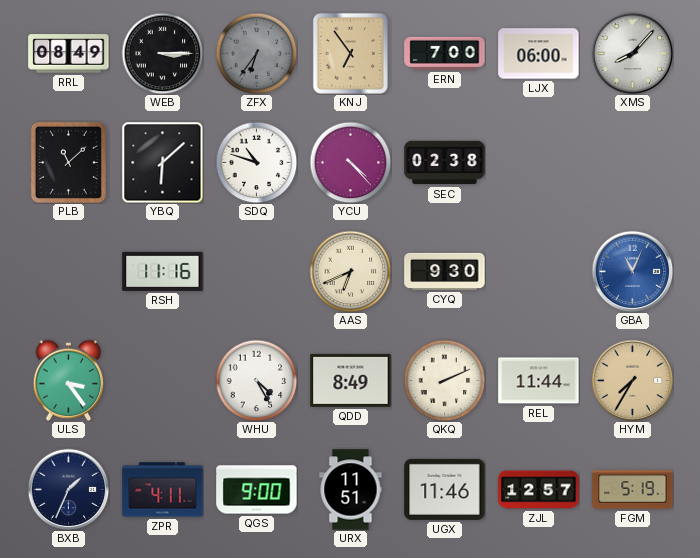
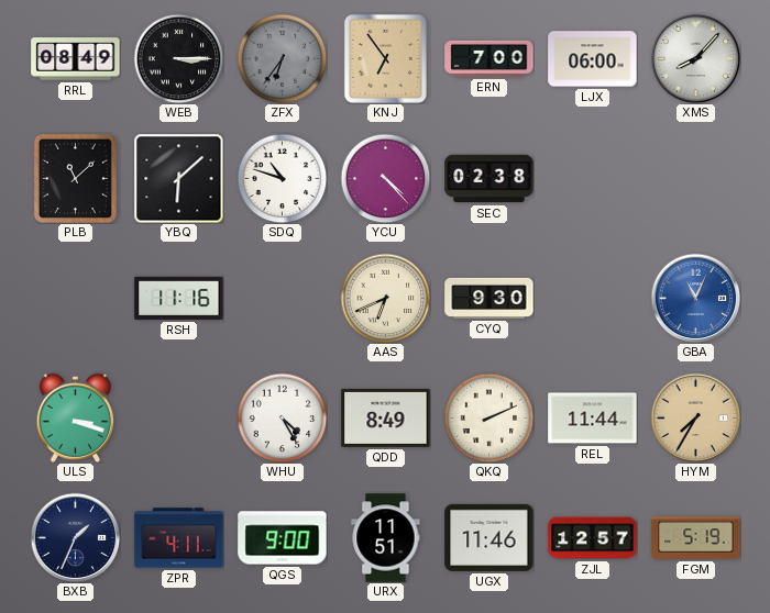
ULS: 3:24 -> 3:18
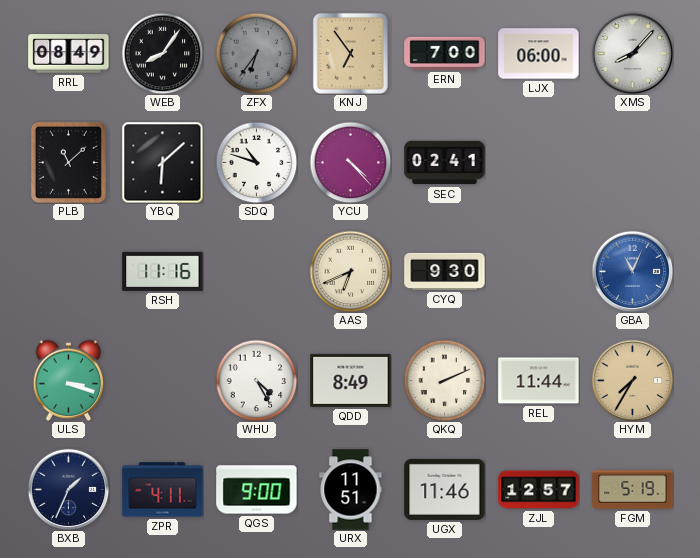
WEB: 3:15 -> 8:06
SEC: 02:38 -> 02:41
